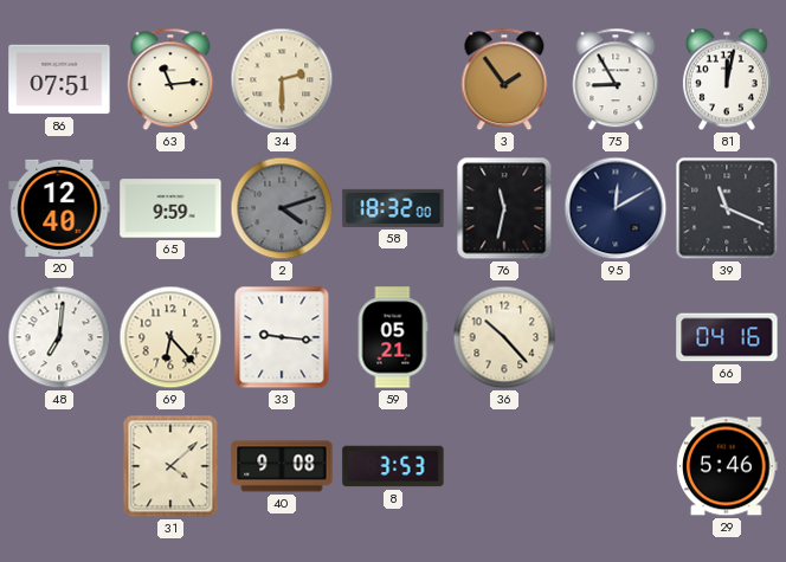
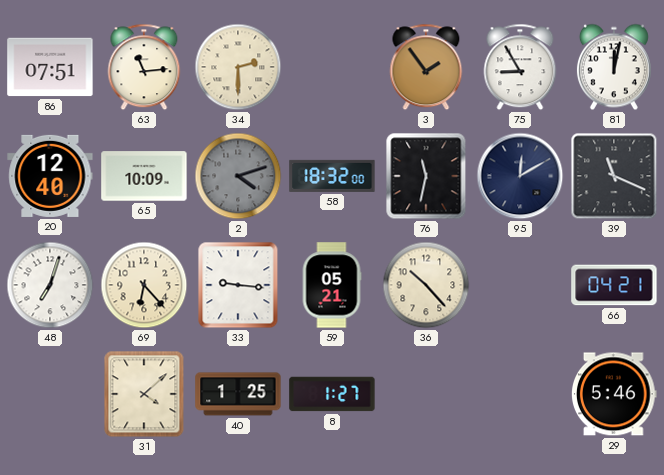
65: 9:59 -> 10:09
48: 7:01 -> 7:03
66: 04:16 -> 04:21
40: 9:08 -> 1:25
8: 3:53 -> 1:27
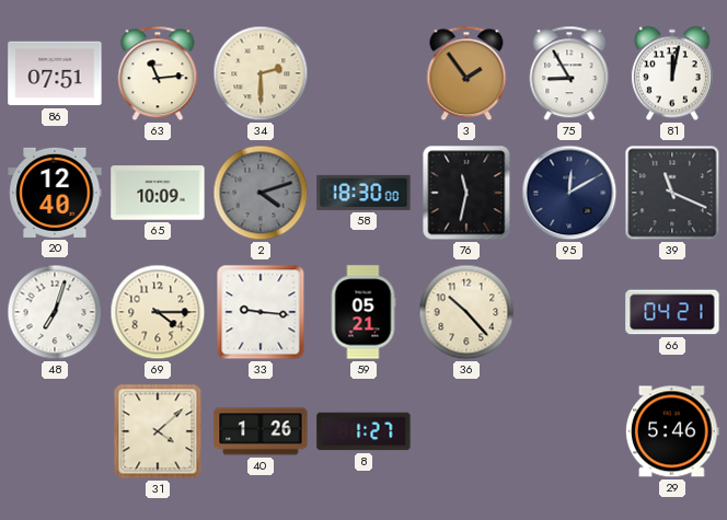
58: 18:32 -> 18:30
69: 6:23 -> 4:15
40: 1:25 -> 1:26
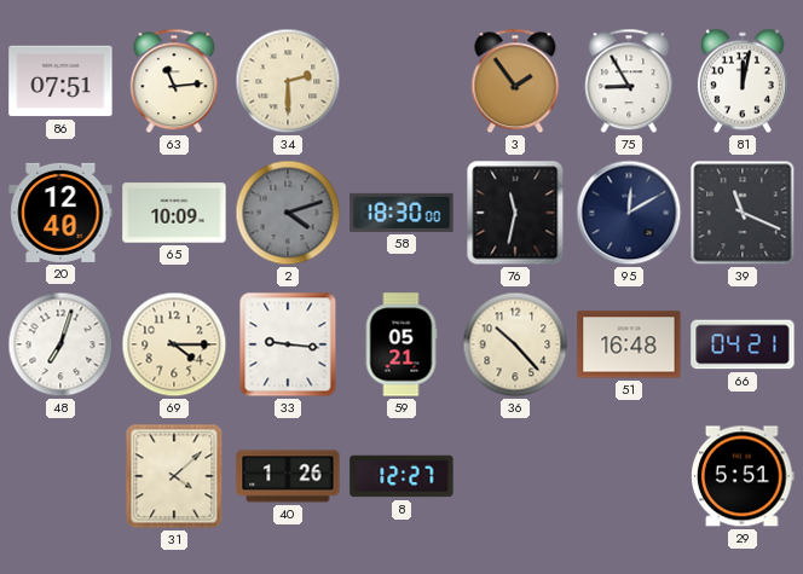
51: none -> 16:48
8: 1:27 -> 12:27
29: 5:46 -> 5:51
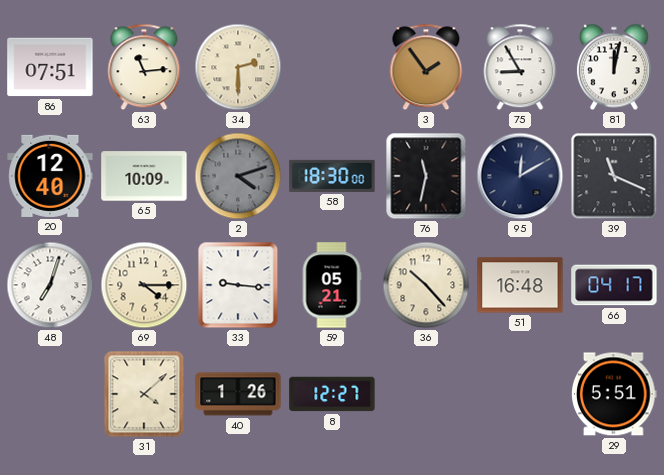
66: 04:21 -> 04:17
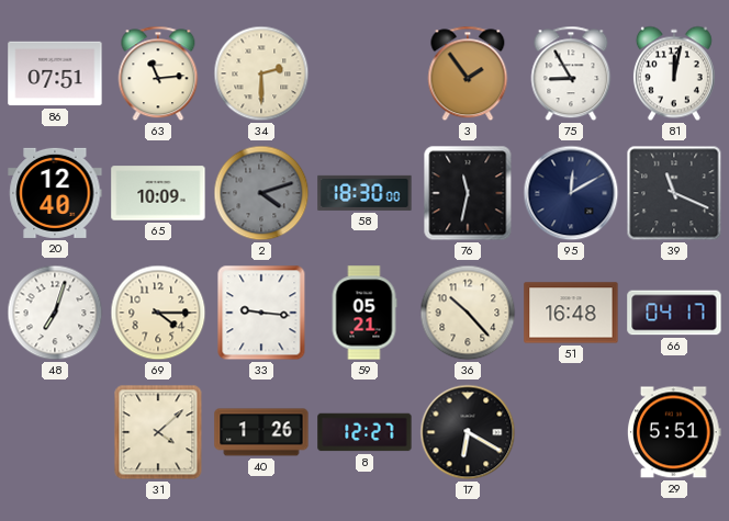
17: none -> 6:20
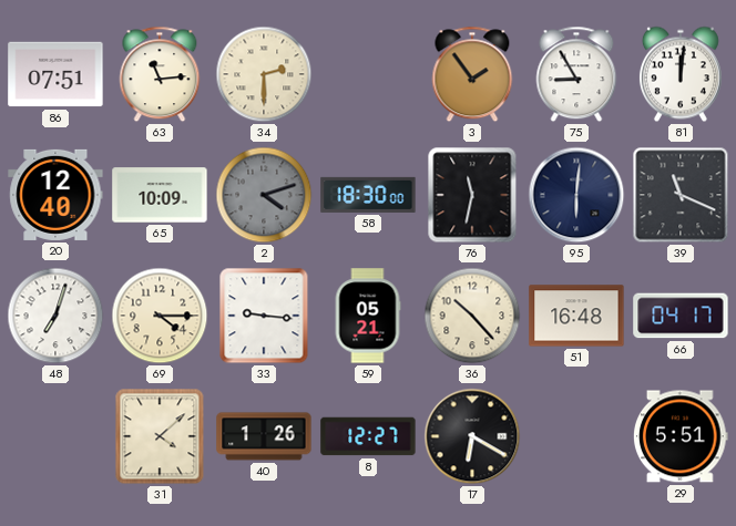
81: 12:02 -> 12:01
95: 12:10 -> 6:01
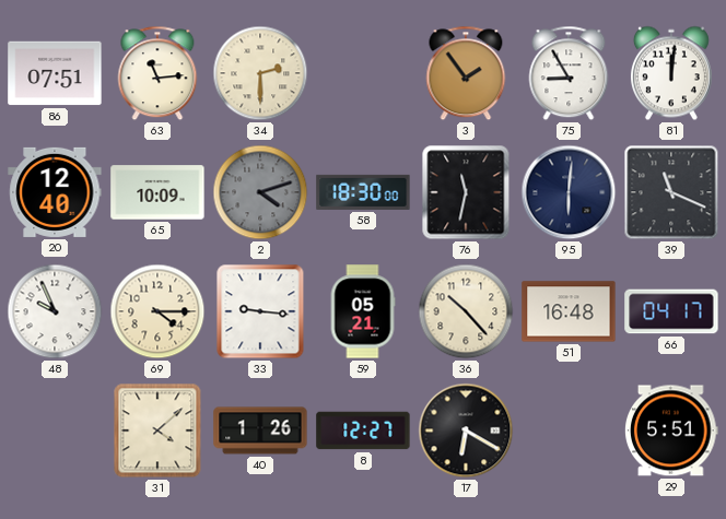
48: 7:03 -> 9:56
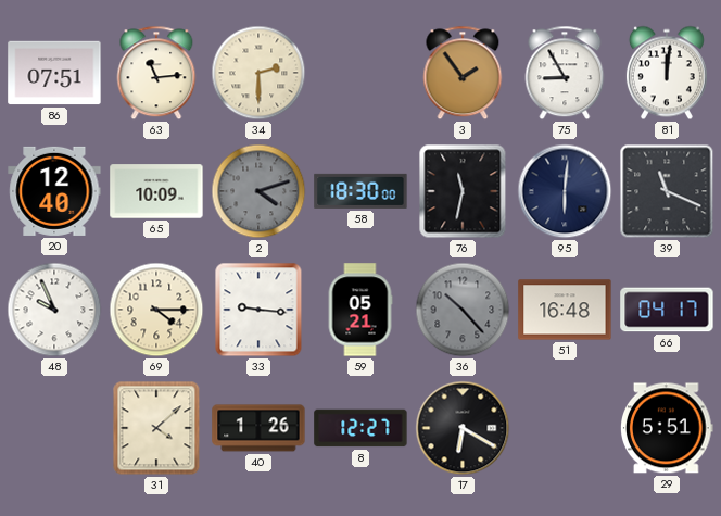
36 dial: cream -> grey
